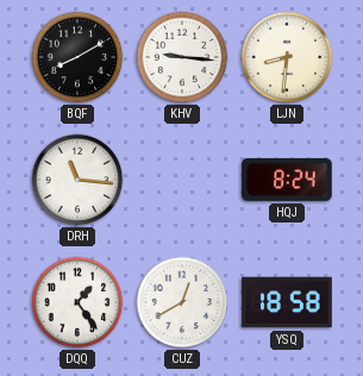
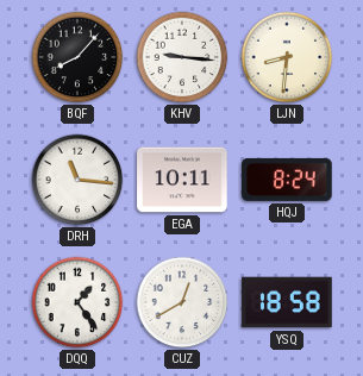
BQF: 8:10 -> 8:07
EGA: none -> 10:11
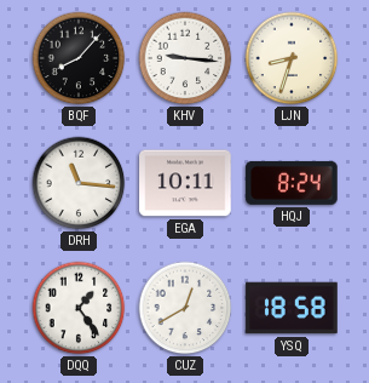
LJN: 8:31 -> 8:33
